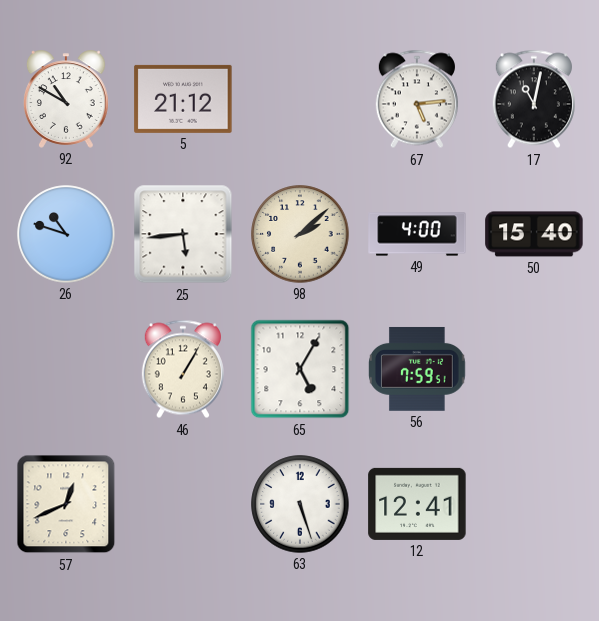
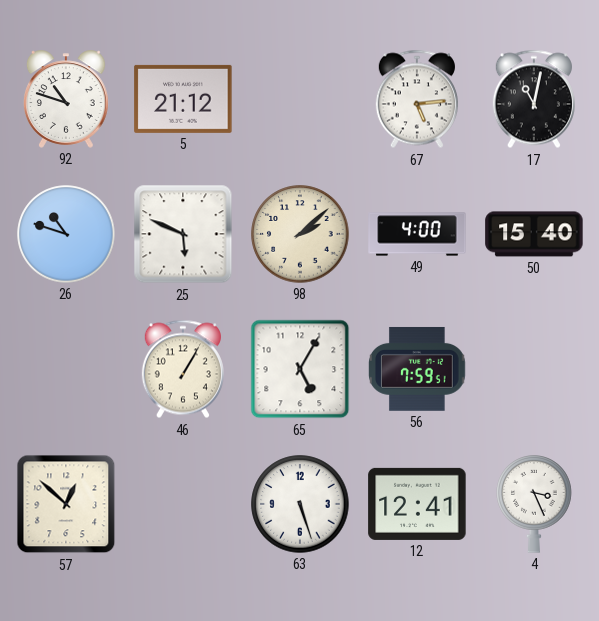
92: 10:50 -> 10:48
25: 5:44 -> 5:49
57: 12:41 -> 12:52
4: none -> 3:26
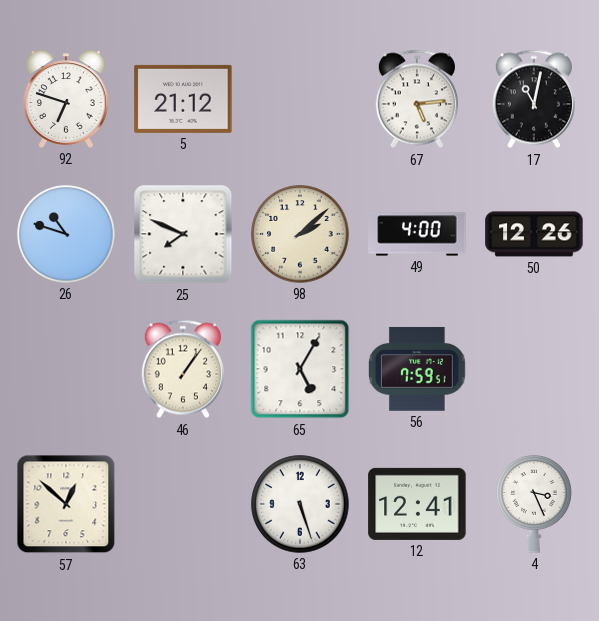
92: 10:48 -> 6:48
25: 5:49 -> 7:49
50: 15:40 -> 12:26
46: 1:05 -> 1:06
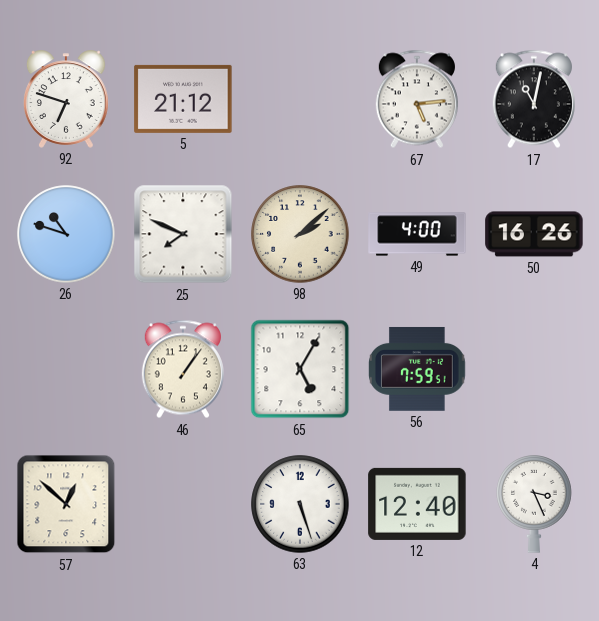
50: 12:26 -> 16:26
12: 12:41 -> 12:40
